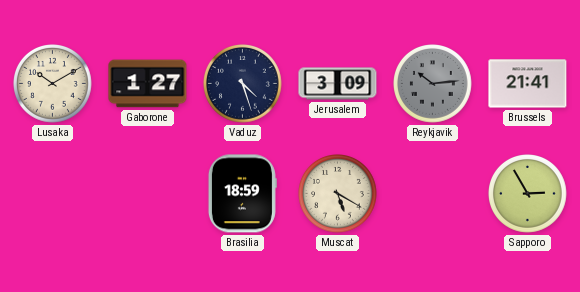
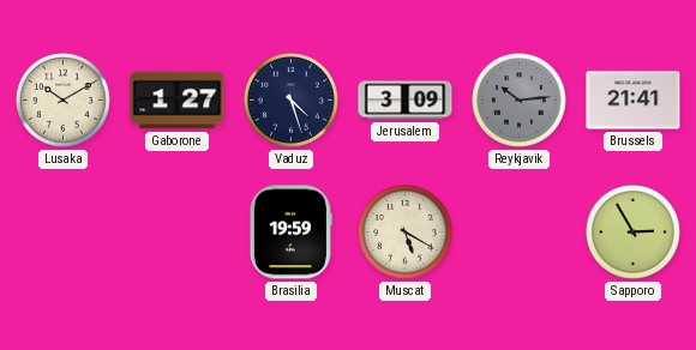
Brasilia: 18:59 -> 19:59
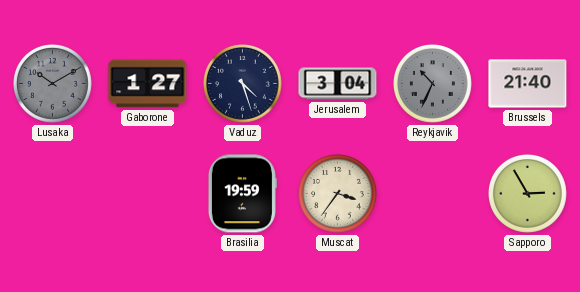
Lusaka dial: cream -> grey
Jerusalem: 3:09 -> 3:04
Reykjavik: 10:14 -> 10:34
Brussels: 21:41 -> 21:40
Muscat: 5:20 -> 3:36
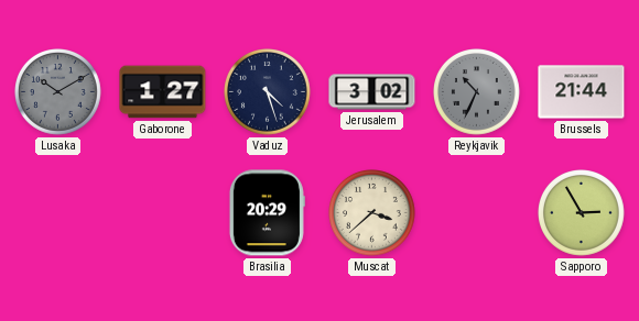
Jerusalem: 3:04 -> 3:02
Brussels: 21:40 -> 21:44
Brasilia: 19:59 -> 20:29
Muscat: 3:36 -> 3:38
